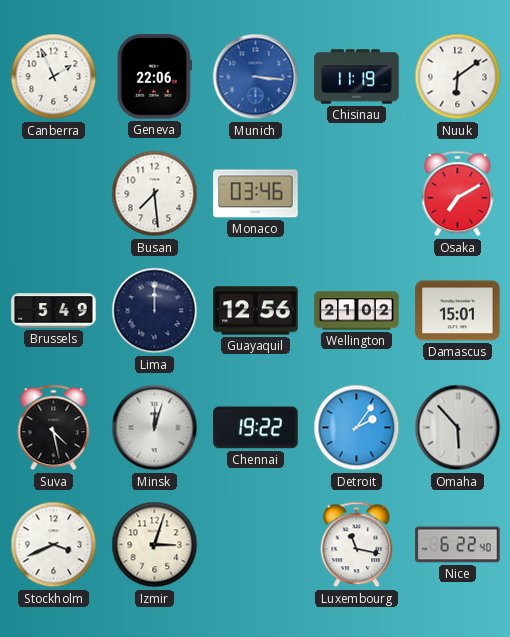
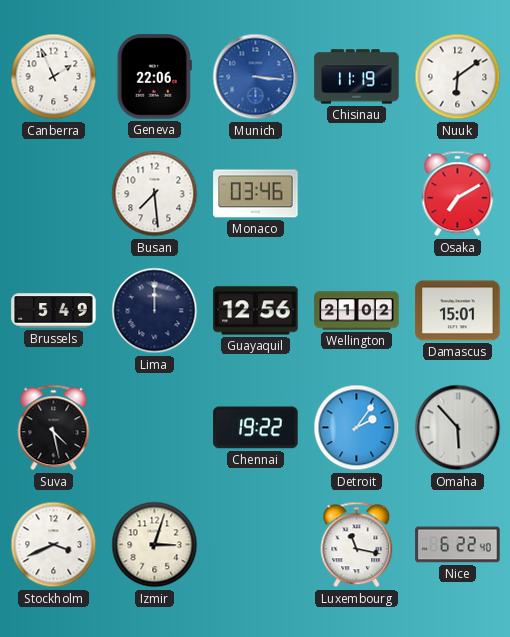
Minsk: 12:03 -> none
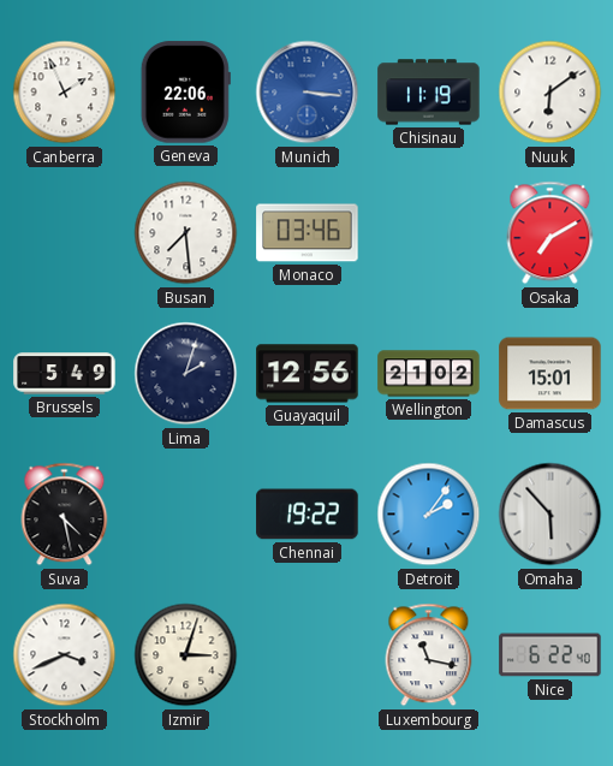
Lima: 12:00 -> 2:03
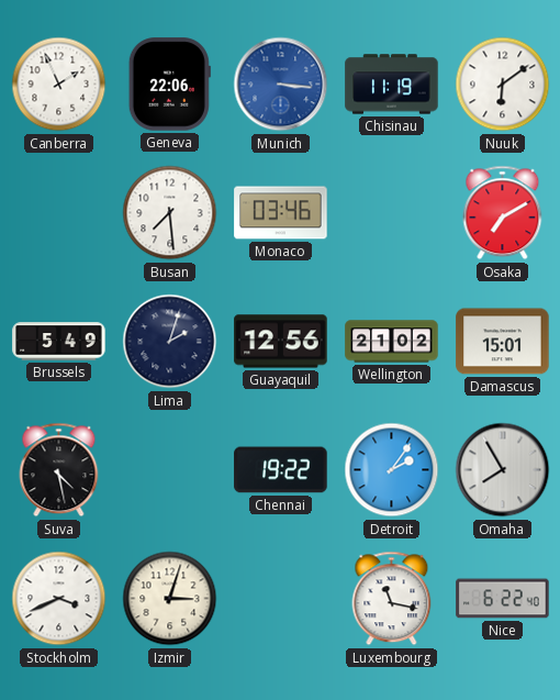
Omaha: 5:53 -> 7:55
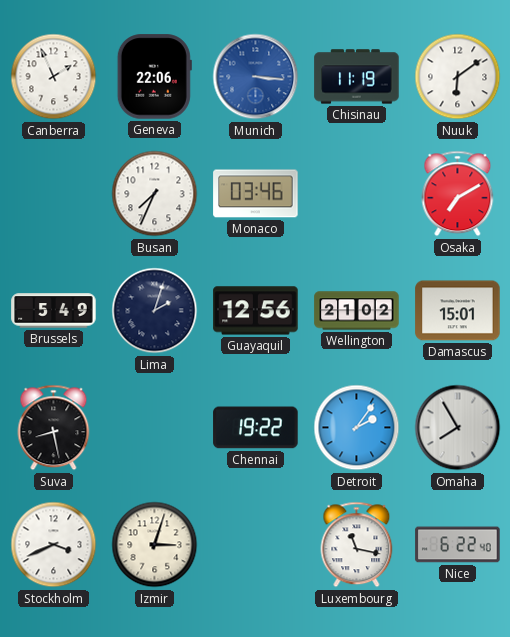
Busan: 7:29 -> 7:34
Suva: 4:28 -> 8:28
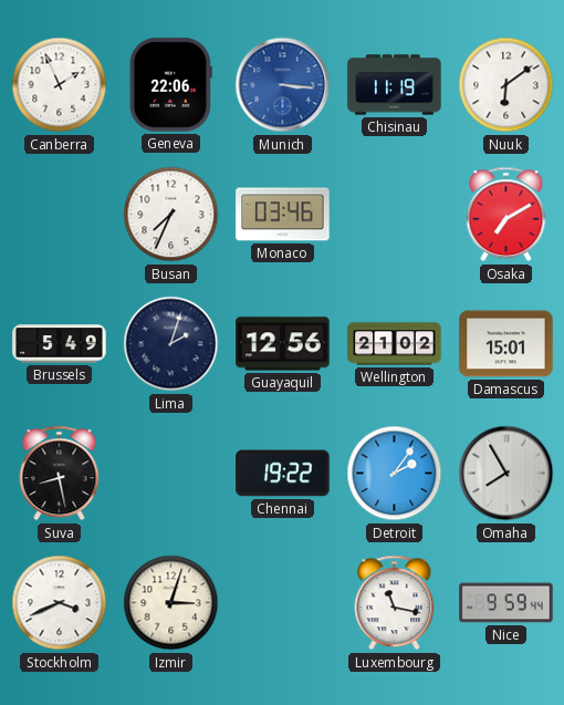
Nice: 6:22 -> 9:59
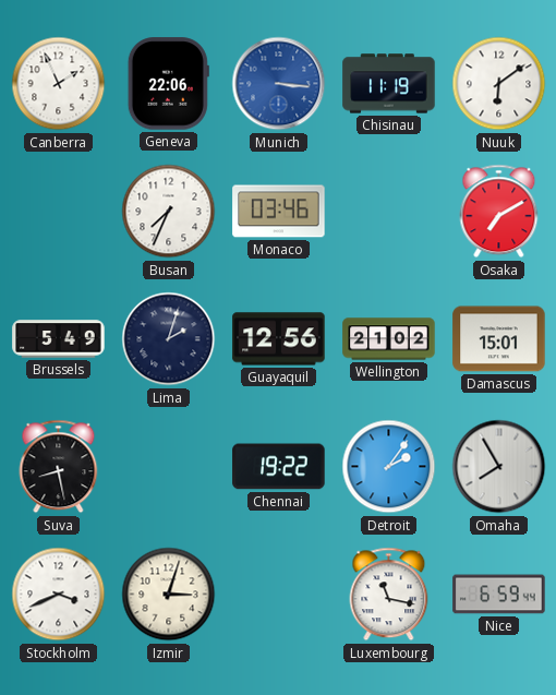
Nice: 9:59 -> 6:59
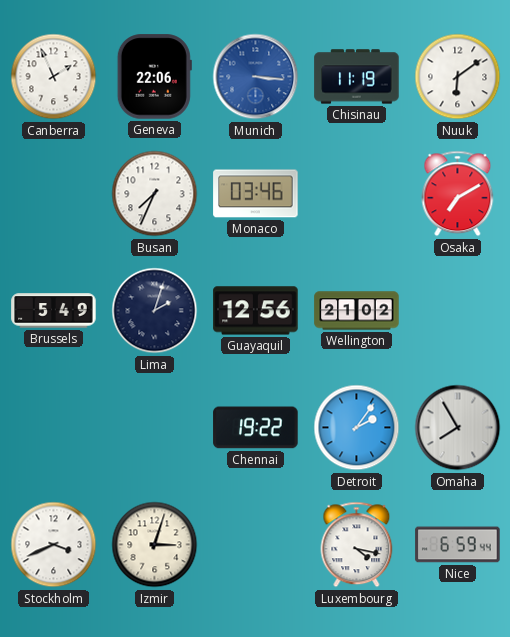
Damascus: 15:01 -> none
Suva: 8:28 -> none
Luxembourg: 11:17 -> 4:17
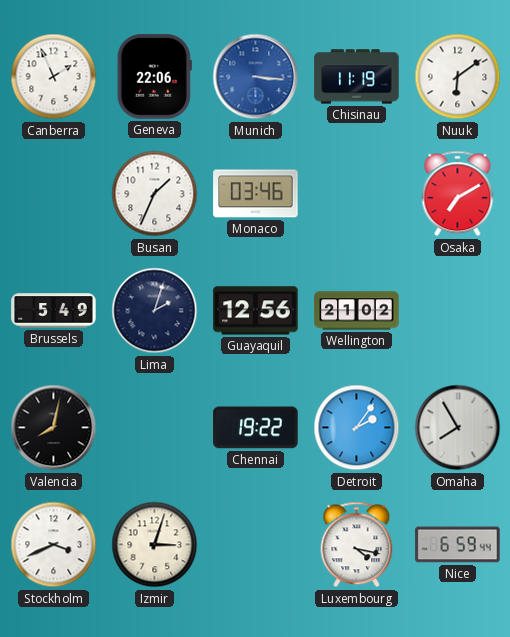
Busan: 7:34 -> 1:34
Valencia: none -> 8:02
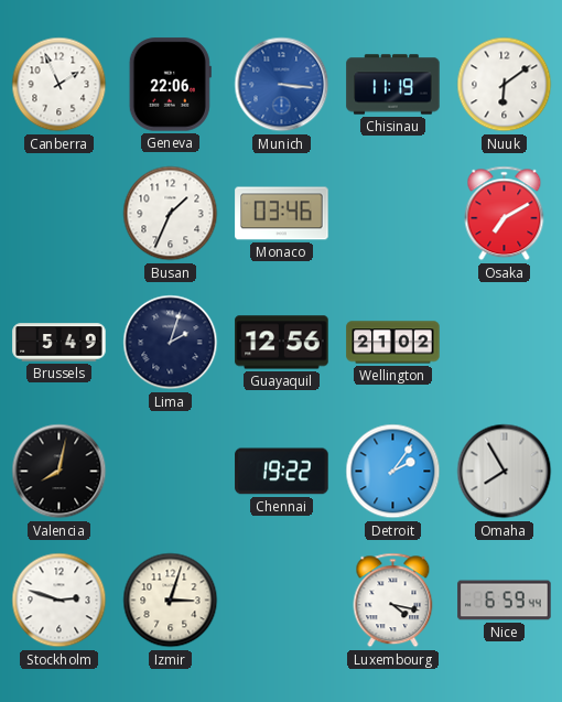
Stockholm: 3:41 -> 2:48
